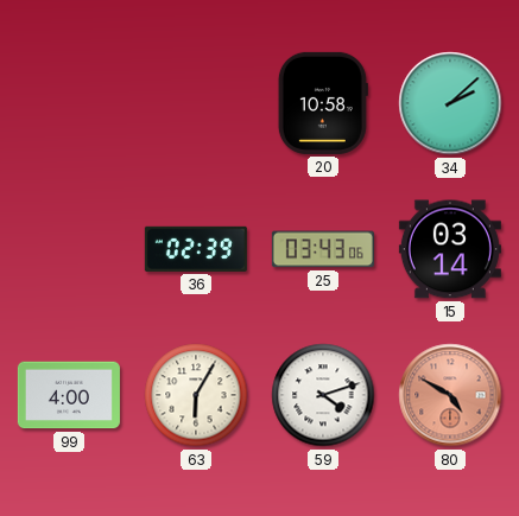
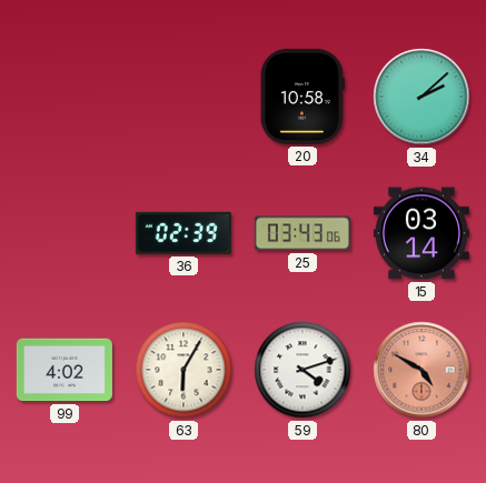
99: 4:00 -> 4:02
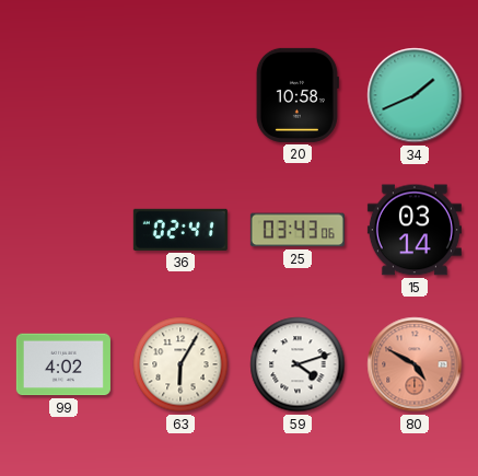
34: 2:08 -> 1:41
36: 02:39 -> 02:41
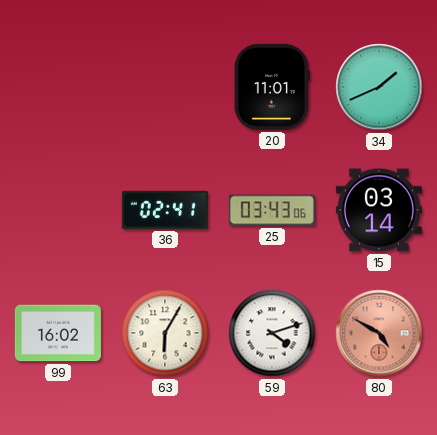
20: 10:58 -> 11:01
99: 4:02 -> 16:02
